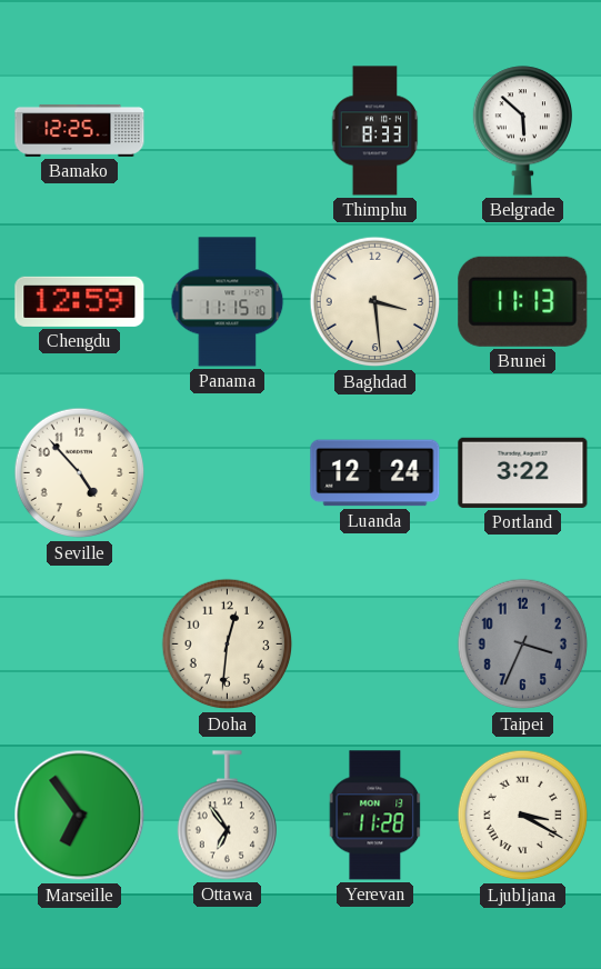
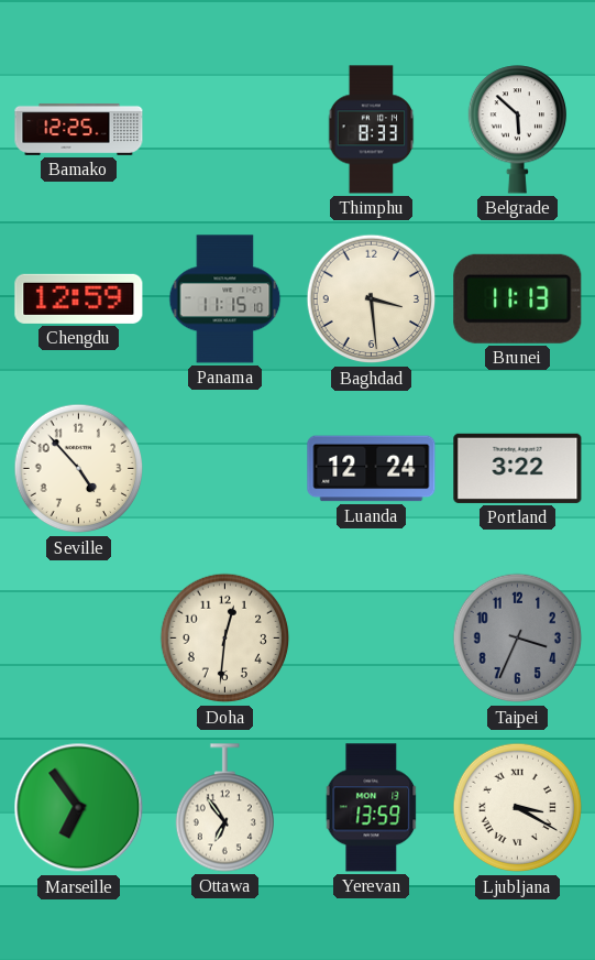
Yerevan: 11:28 -> 13:59
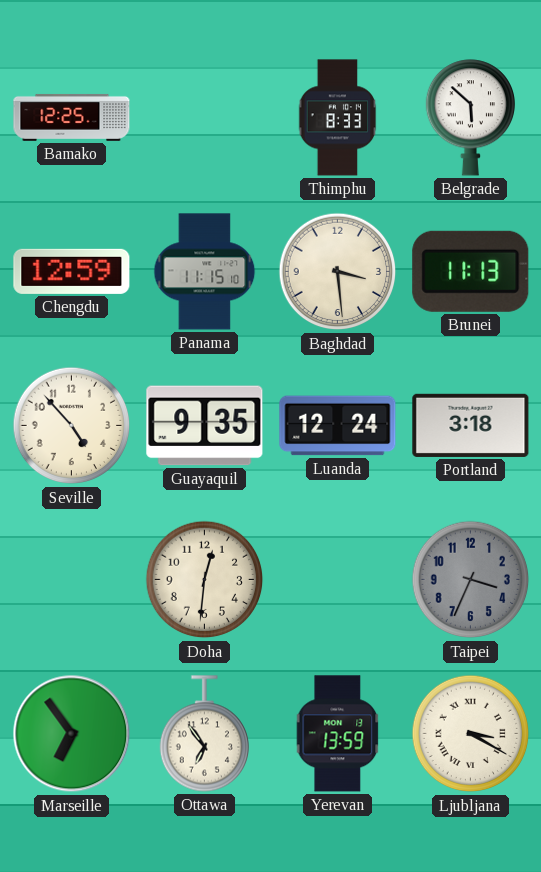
Guayaquil: none -> 9:35
Portland: 3:22 -> 3:18
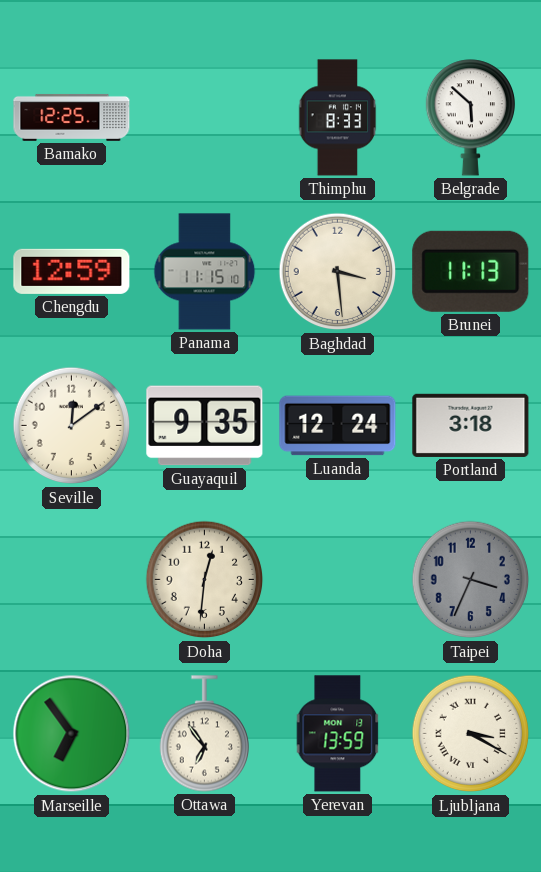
Seville: 4:53 -> 12:09
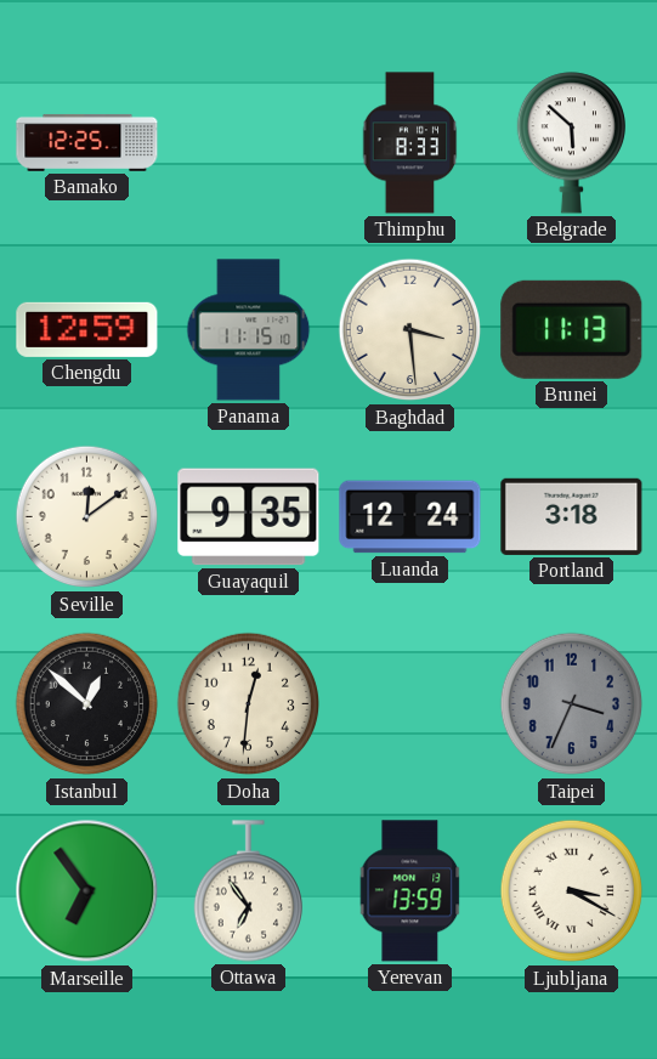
Istanbul: none -> 12:52
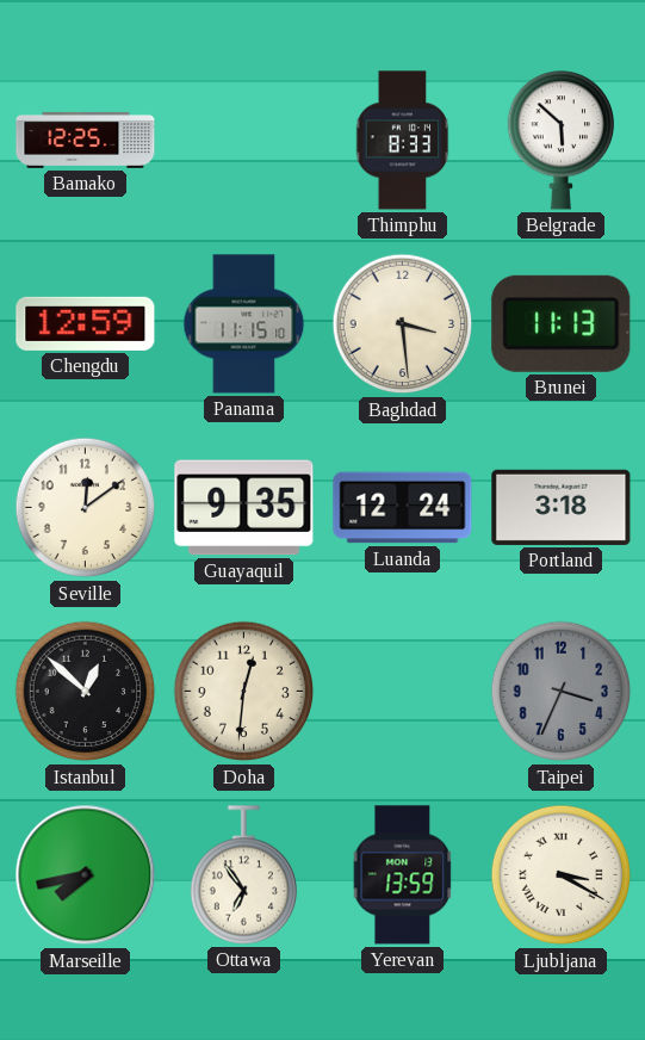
Marseille: 6:54 -> 7:43
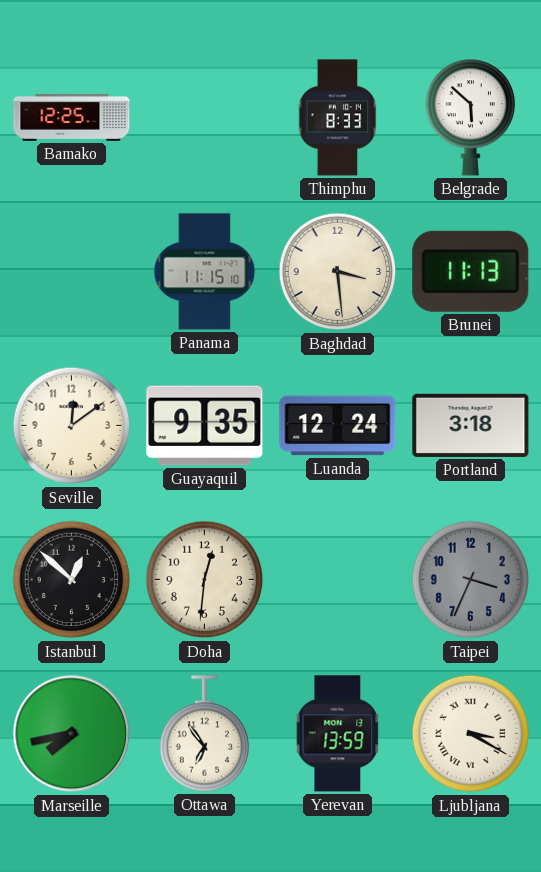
Chengdu: 12:59 -> none
